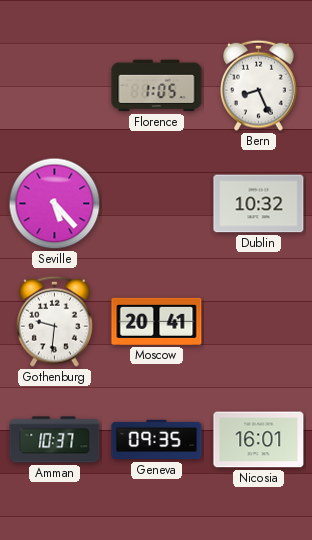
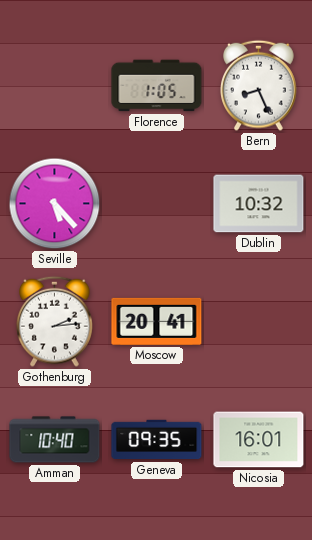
Gothenburg: 9:31 -> 2:14
Amman: 10:37 -> 10:40
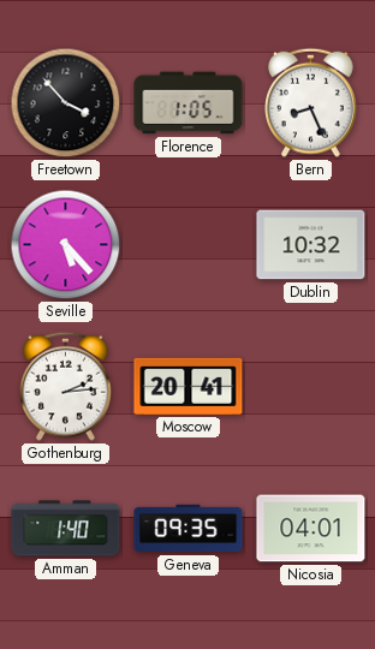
Freetown: none -> 3:53
Amman: 10:40 -> 1:40
Nicosia: 16:01 -> 04:01
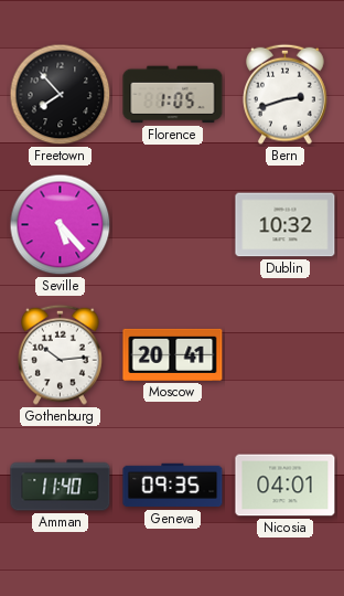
Freetown: 3:53 -> 7:53
Bern: 8:26 -> 2:42
Gothenburg: 2:14 -> 10:14
Amman: 1:40 -> 11:40
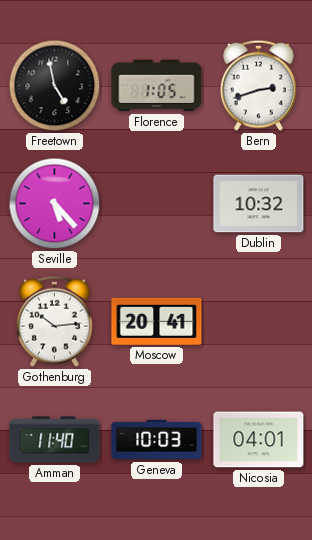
Freetown: 7:53 -> 4:58
Geneva: 09:35 -> 10:03
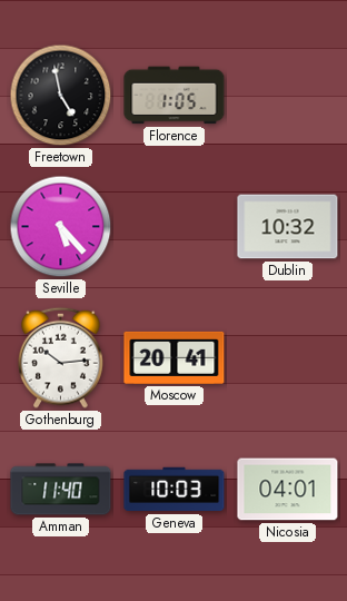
Bern: 2:42 -> none
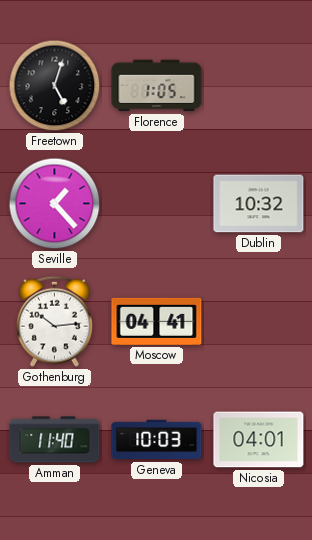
Freetown: 4:58 -> 5:03
Seville: 5:23 -> 1:23
Moscow: 20:41 -> 04:41
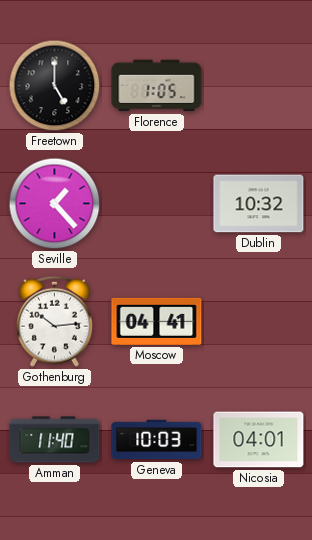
Freetown: 5:03 -> 5:00
